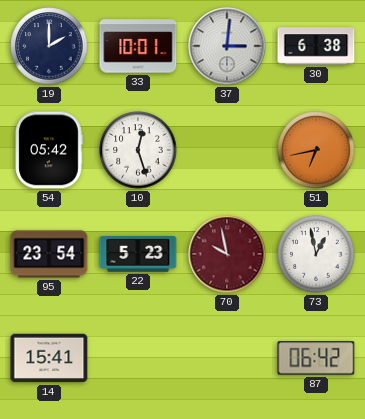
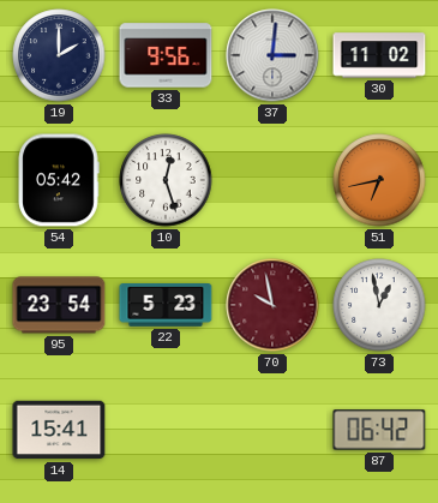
33: 10:01 -> 9:56
30: 6:38 -> 11:02
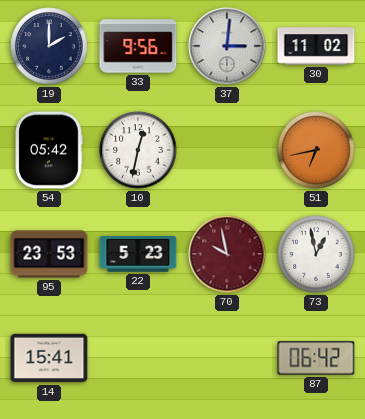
10: 12:27 -> 12:32
95: 23:54 -> 23:53
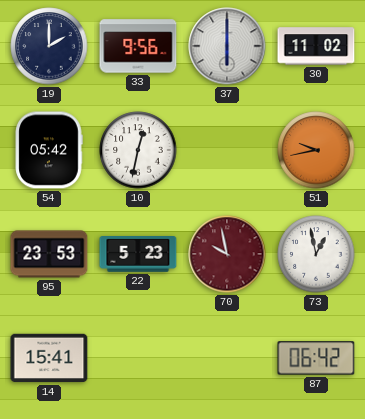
37: 3:01 -> 6:00
51: 6:43 -> 9:43
